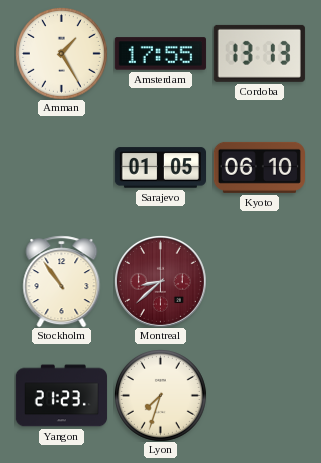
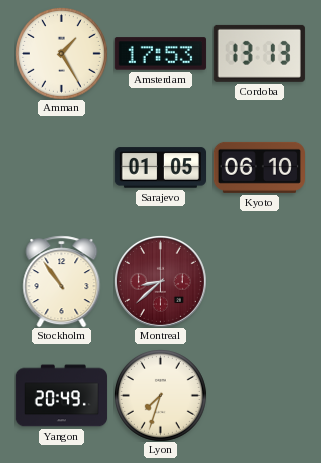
Amsterdam: 17:55 -> 17:53
Yangon: 21:23 -> 20:49
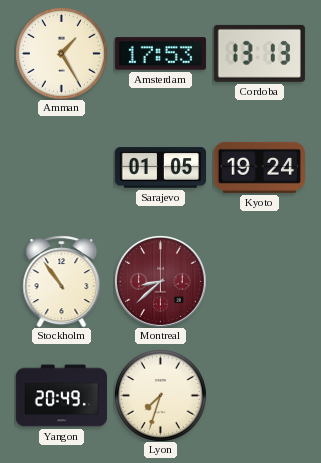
Kyoto: 06:10 -> 19:24
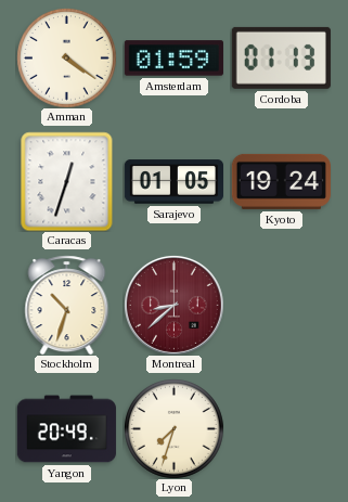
Amman: 1:25 -> 4:21
Amsterdam: 17:53 -> 01:59
Cordoba: 13:13 -> 01:13
Caracas: none -> 12:33
Stockholm: 10:54 -> 10:33
